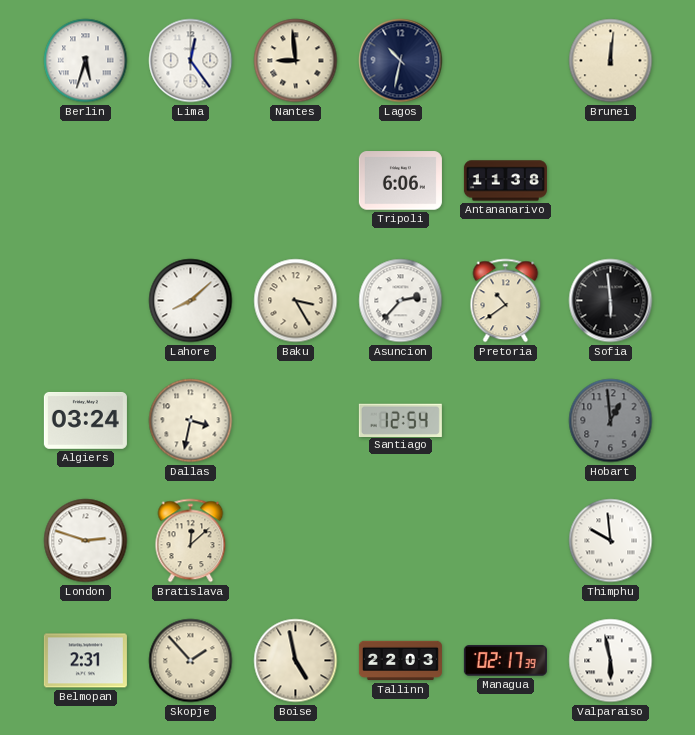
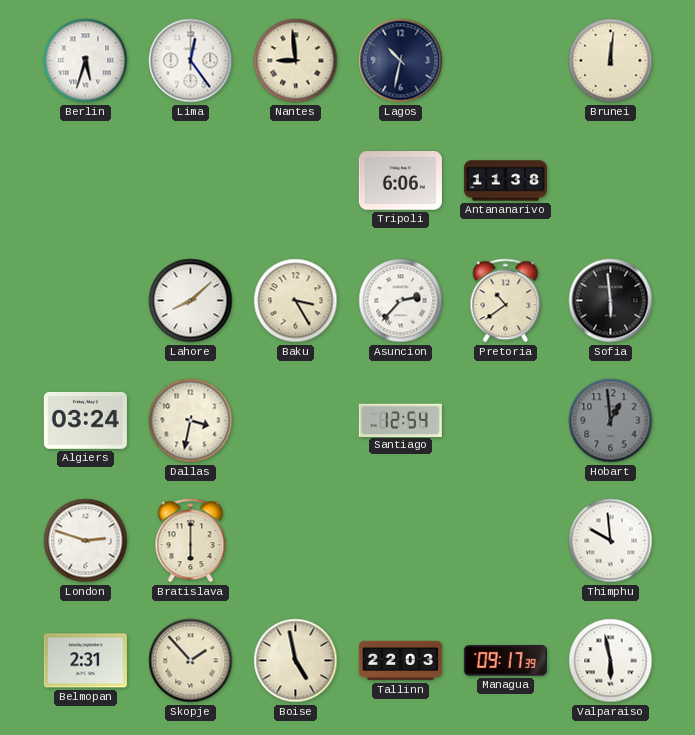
Bratislava: 12:08 -> 6:00
Managua: 02:17 -> 09:17
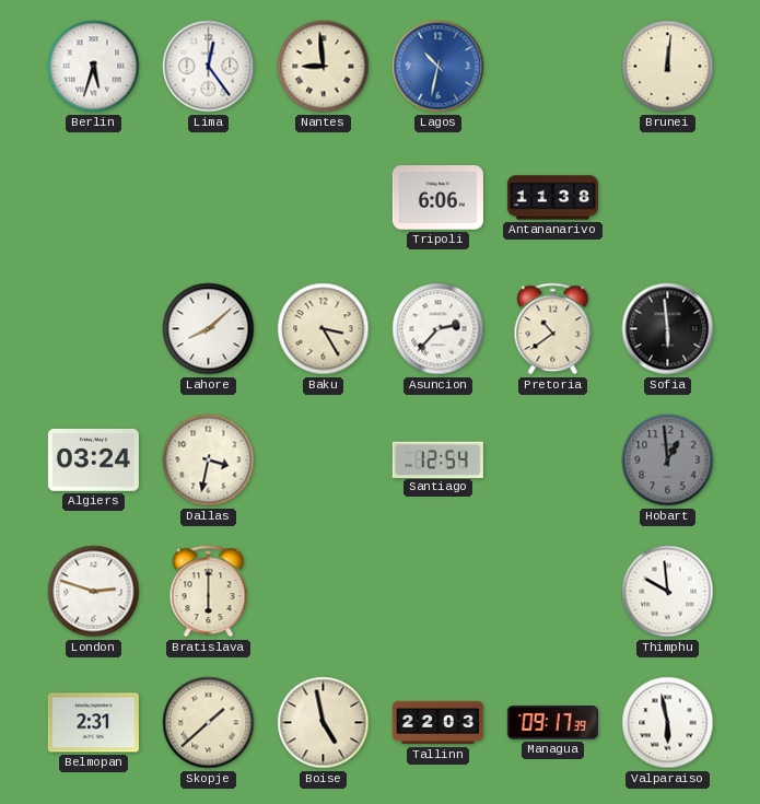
Lagos dial: navy -> blue
Skopje: 1:53 -> 1:38
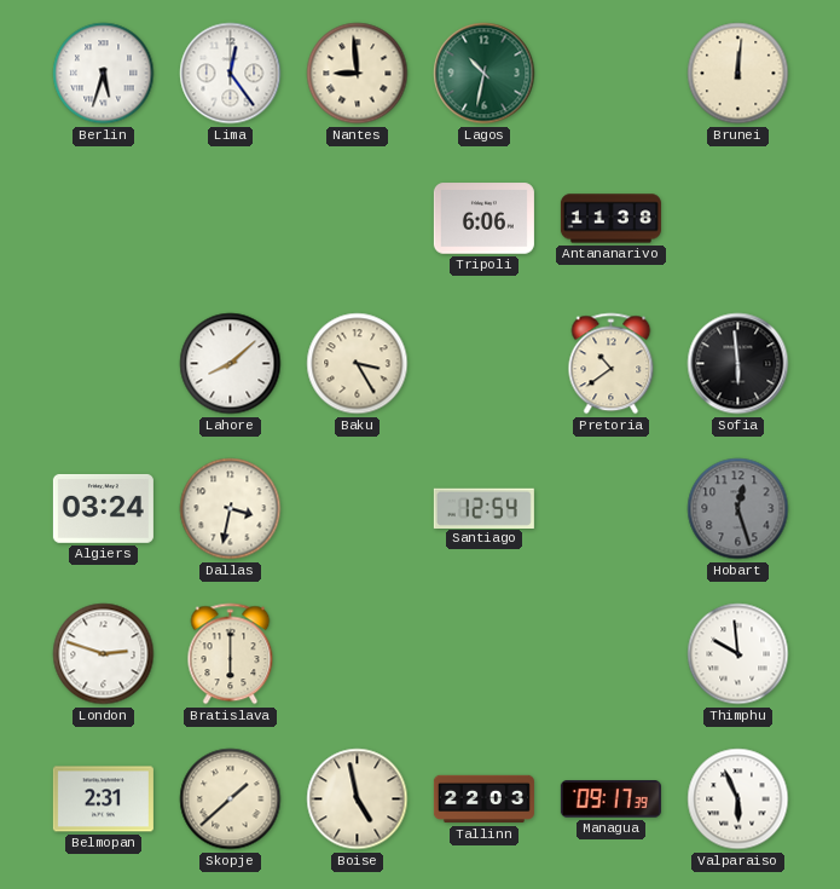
Lagos dial: blue -> green
Asuncion: 2:37 -> none
Hobart: 12:59 -> 12:27
Valparaiso: 5:58 -> 5:56
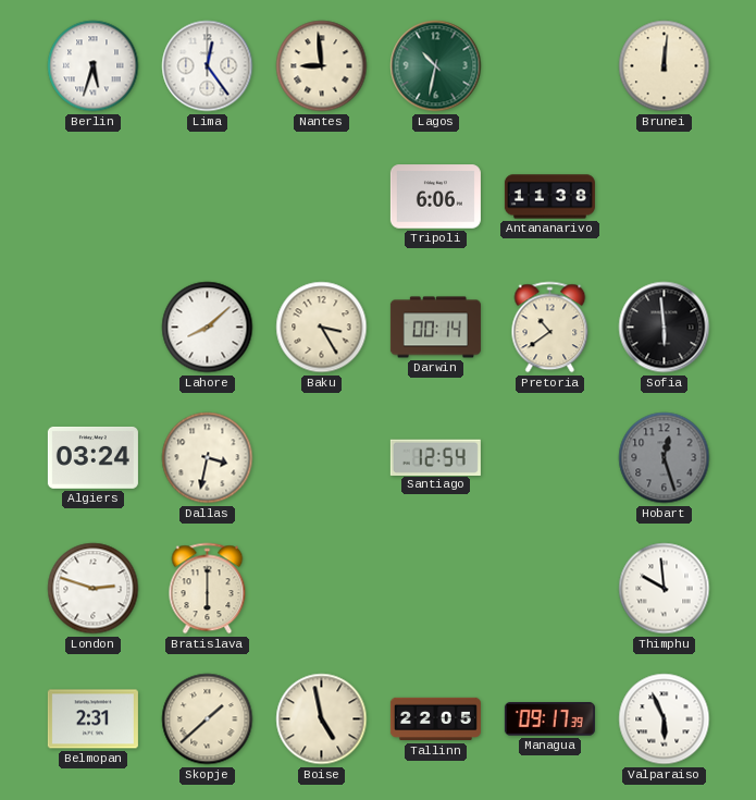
Darwin: none -> 00:14
Tallinn: 22:03 -> 22:05
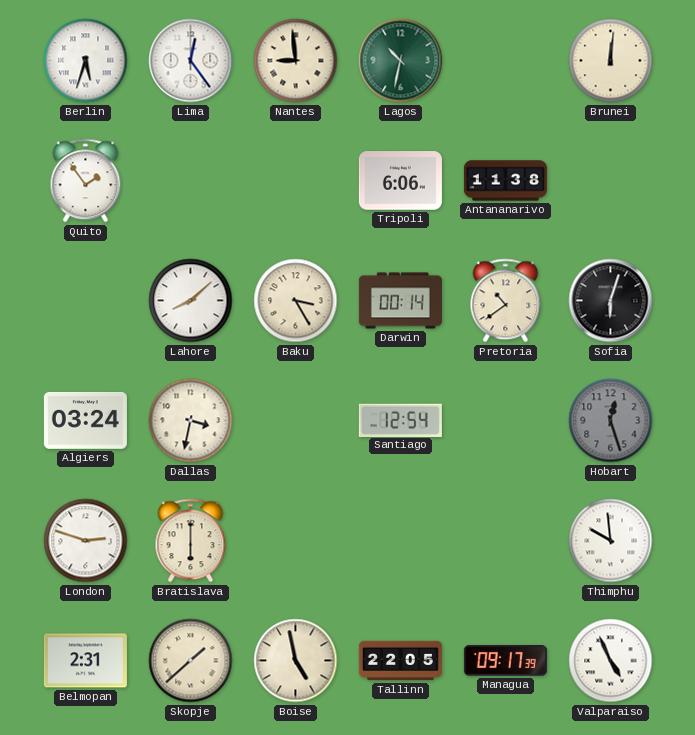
Quito: none -> 1:54
Sofia: 5:59 -> 6:03
Valparaiso: 5:56 -> 4:56
